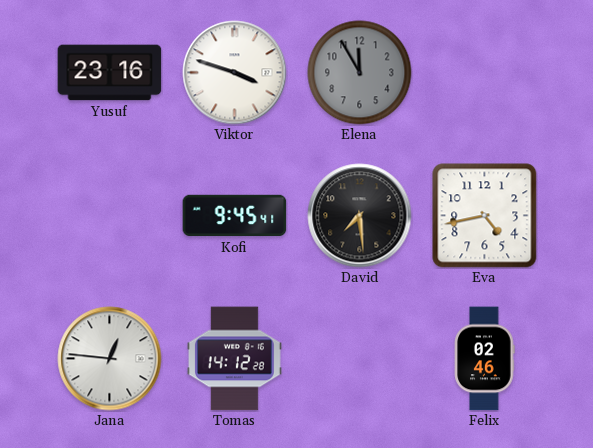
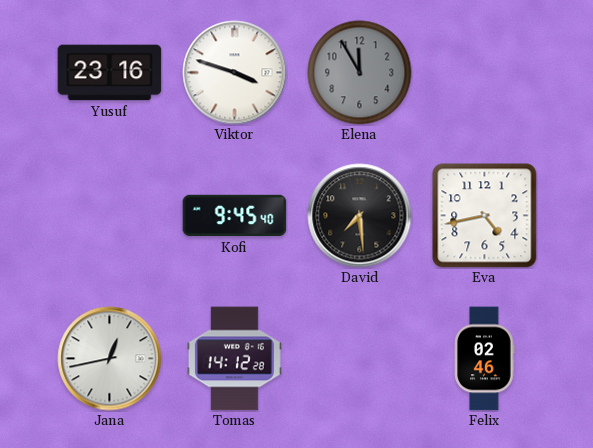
Kofi: 9:45:41 -> 9:45:40
Jana: 12:46 -> 12:43
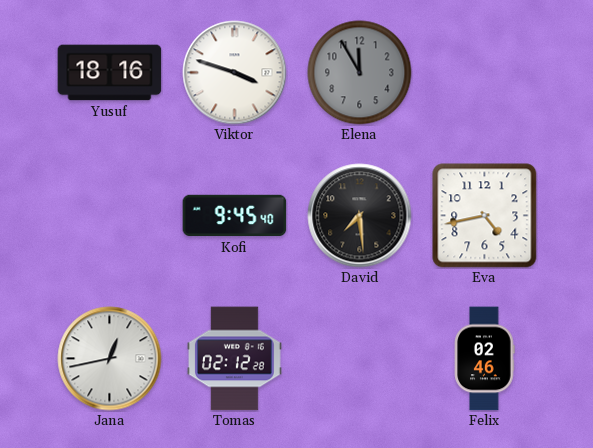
Yusuf: 23:16 -> 18:16
Tomas: 14:12 -> 02:12
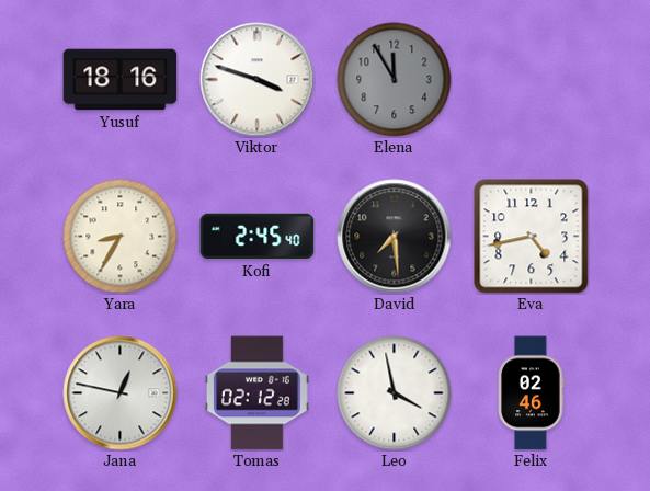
Yara: none -> 8:35
Kofi: 9:45 -> 2:45
Jana: 12:43 -> 12:47
Leo: none -> 3:58
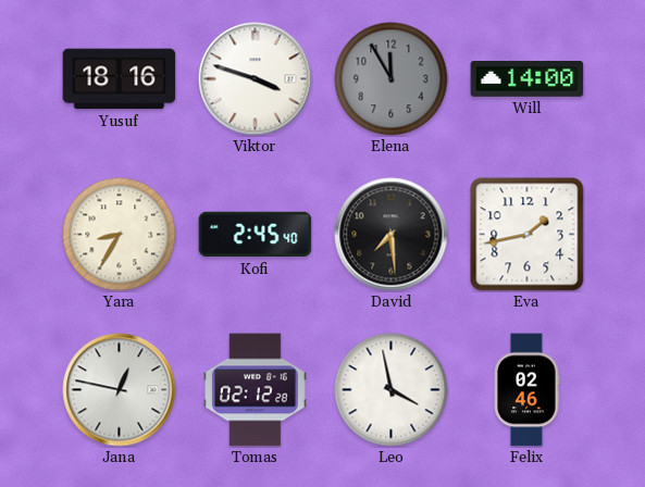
Will: none -> 14:00
Eva: 4:43 -> 1:43
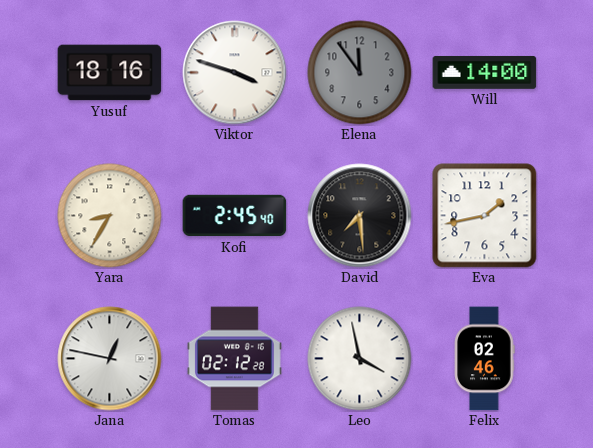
Elena: 11:55 -> 11:54
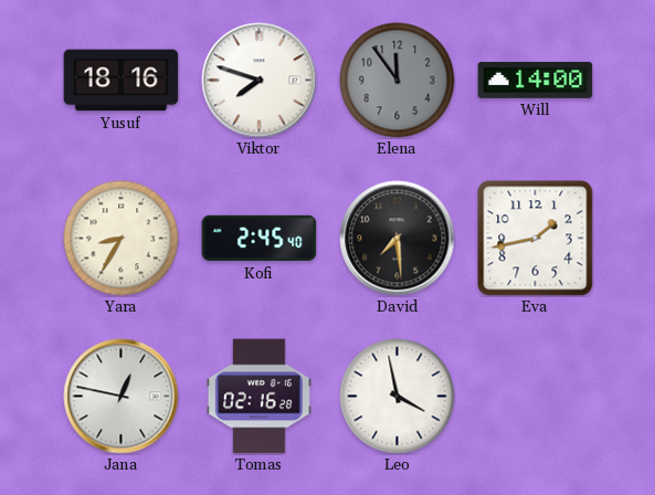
Viktor: 3:48 -> 7:48
Tomas: 02:12 -> 02:16
Felix: 02:46 -> none
